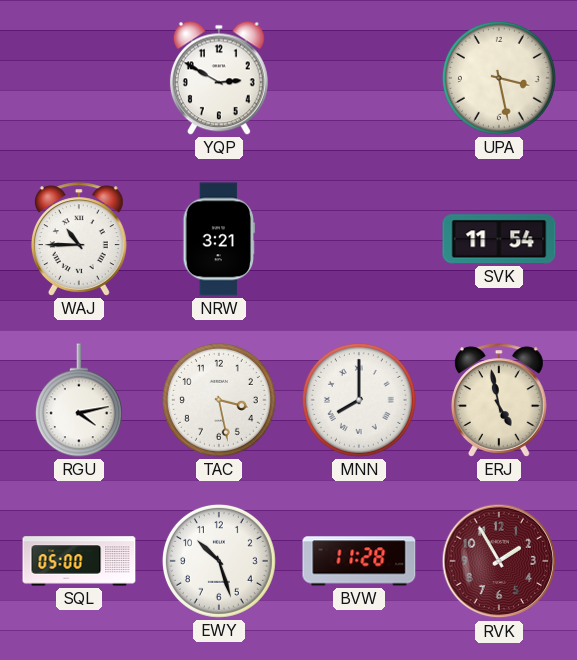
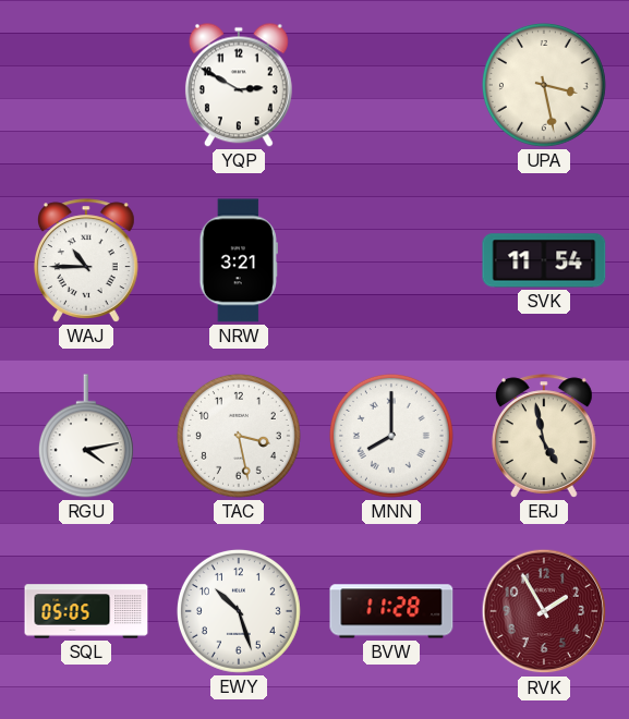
SQL: 05:00 -> 05:05
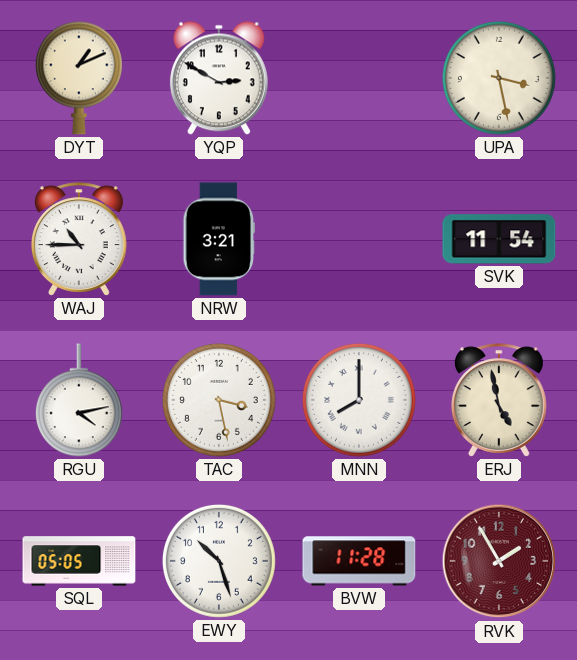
DYT: none -> 1:11
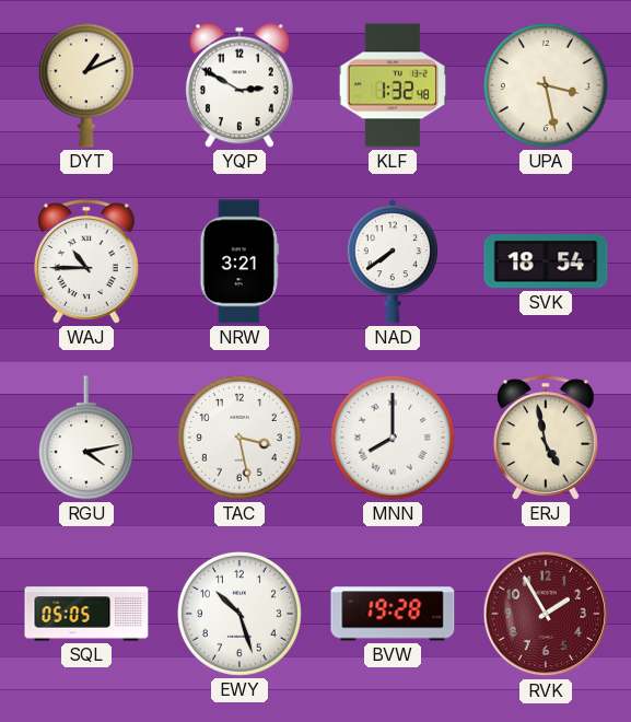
KLF: none -> 1:32
NAD: none -> 7:39
SVK: 11:54 -> 18:54
BVW: 11:28 -> 19:28
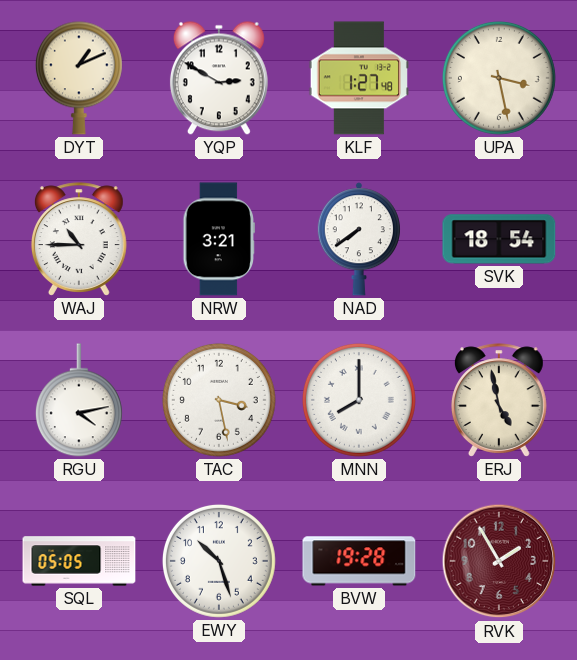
KLF: 1:32 -> 1:27
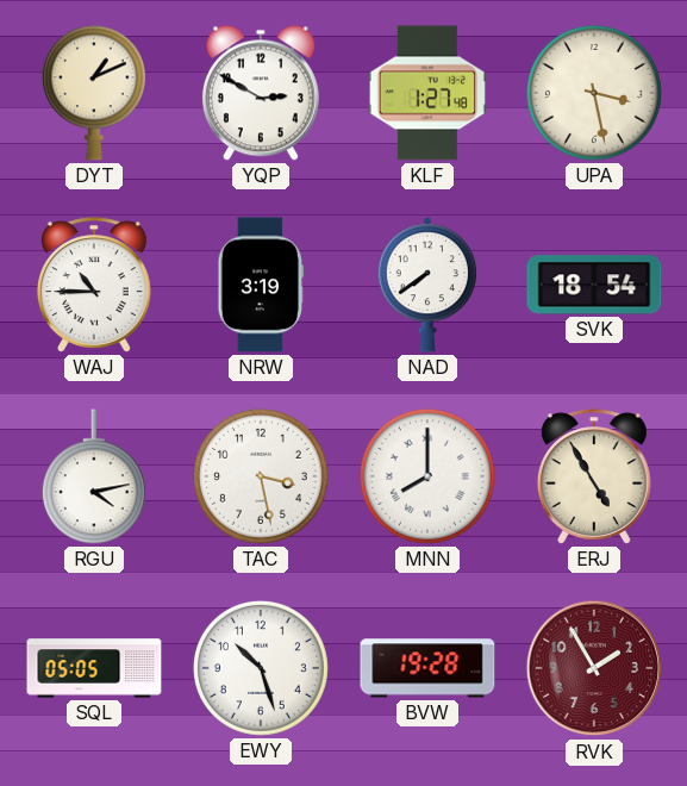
NRW: 3:21 -> 3:19
ERJ: 4:58 -> 4:55
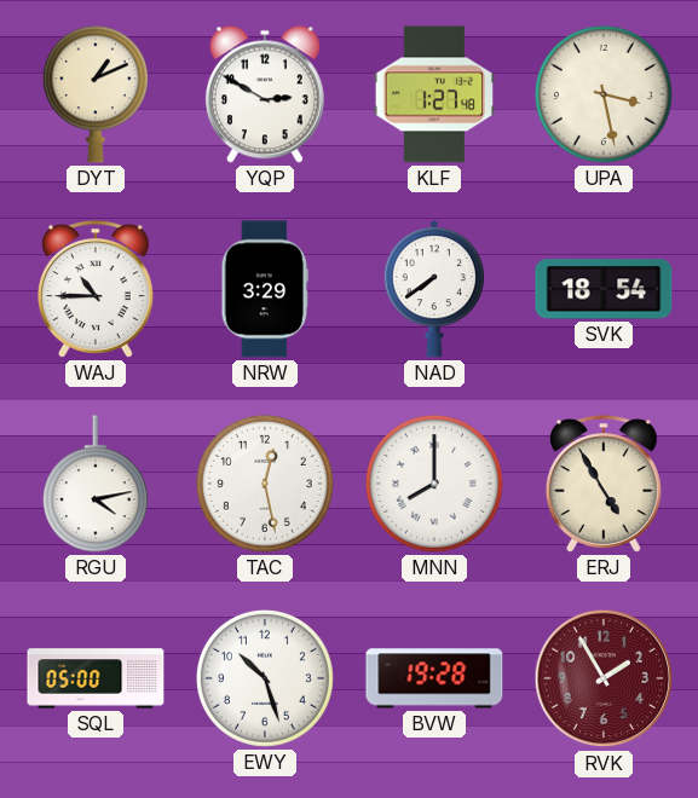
NRW: 3:19 -> 3:29
TAC: 3:28 -> 12:28
SQL: 05:05 -> 05:00
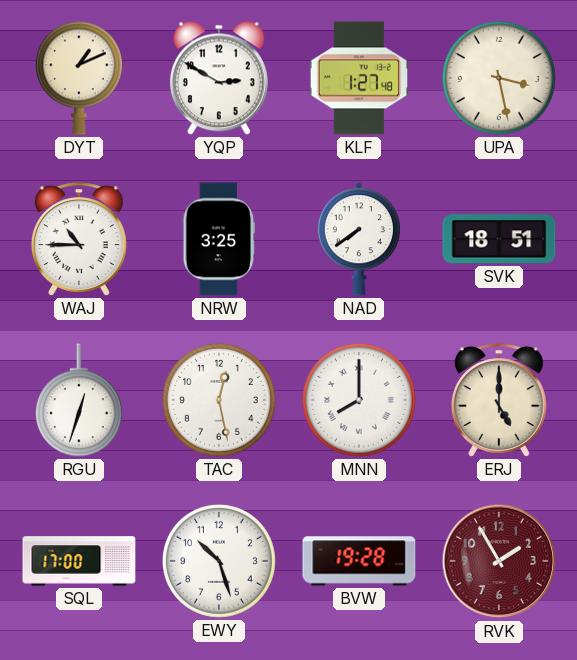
NRW: 3:29 -> 3:25
SVK: 18:54 -> 18:51
RGU: 4:13 -> 12:33
ERJ: 4:55 -> 5:00
SQL: 05:00 -> 17:00
